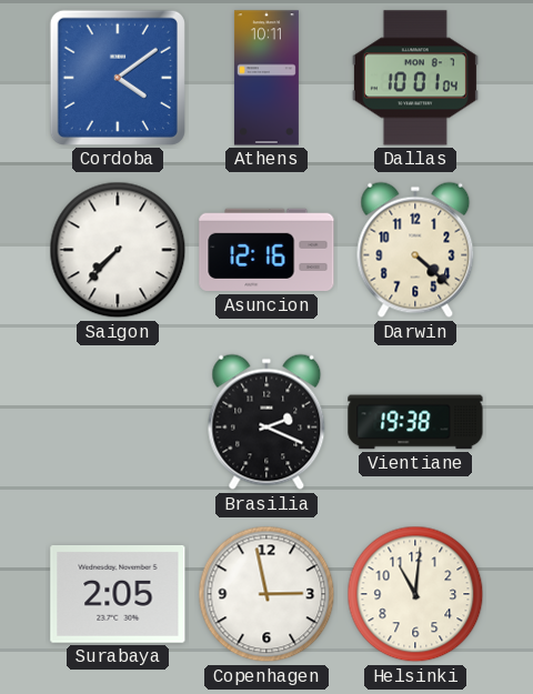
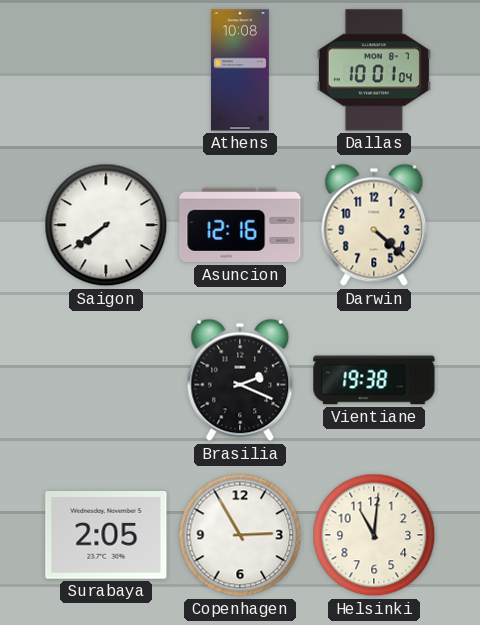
Cordoba: 4:09 -> none
Athens: 10:11 -> 10:08
Saigon: 7:37 -> 7:39
Copenhagen: 2:58 -> 2:55
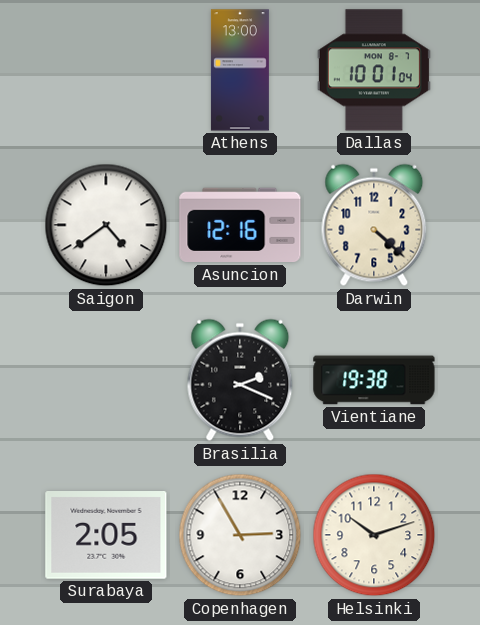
Athens: 10:08 -> 13:00
Saigon: 7:39 -> 4:39
Helsinki: 11:01 -> 10:12
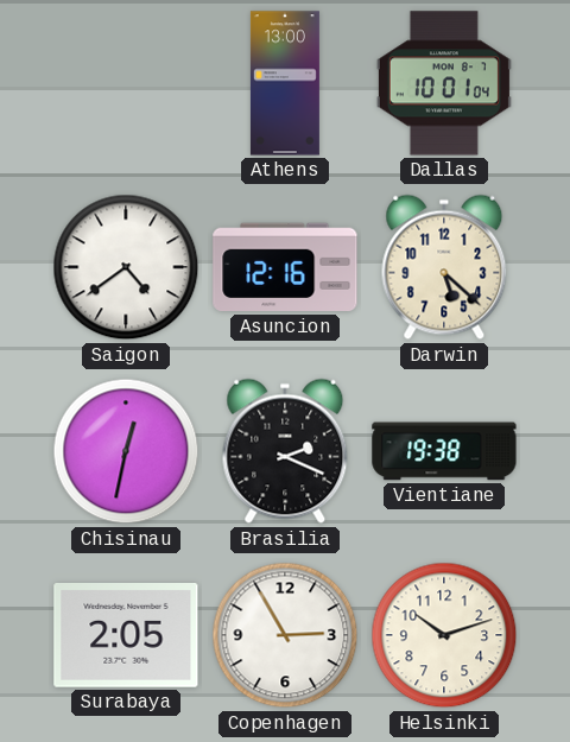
Darwin: 4:22 -> 5:22
Chisinau: none -> 12:32
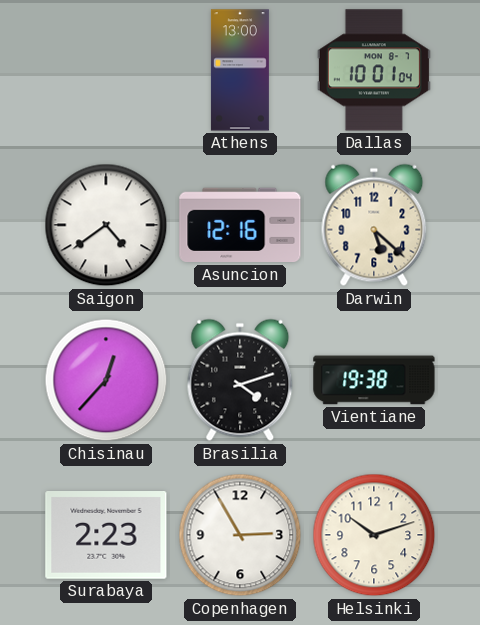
Chisinau: 12:32 -> 12:37
Brasilia: 2:19 -> 4:12
Surabaya: 2:05 -> 2:23
